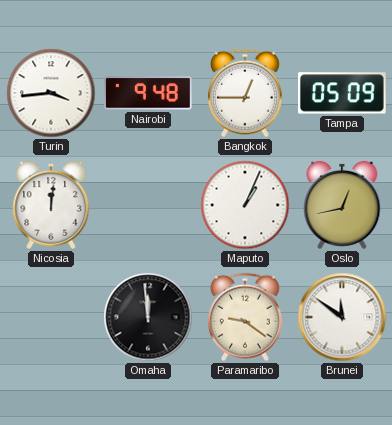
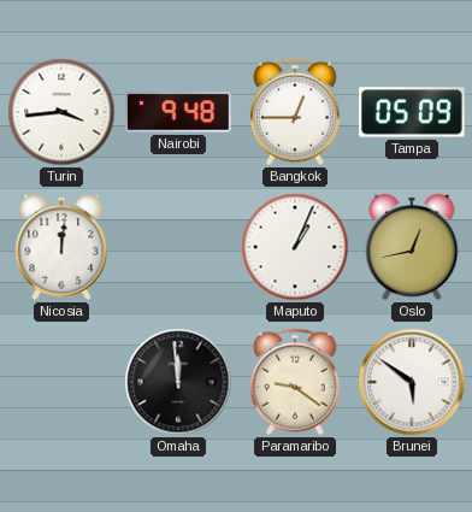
Brunei: 11:51 -> 5:51
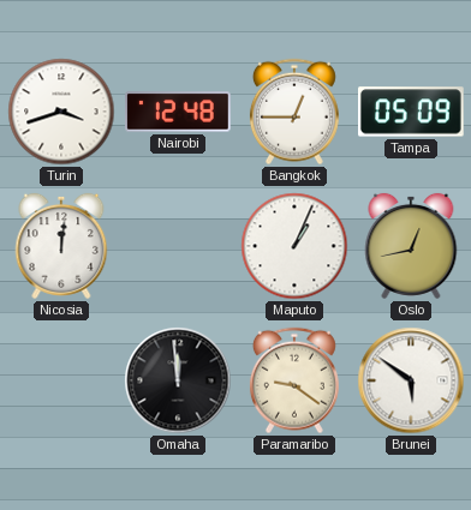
Turin: 3:44 -> 3:42
Nairobi: 9:48 -> 12:48
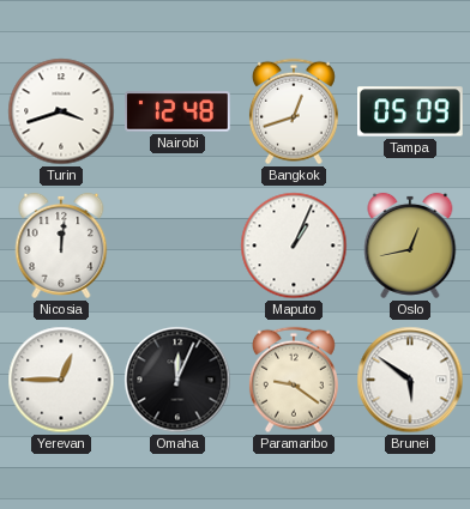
Bangkok: 12:45 -> 12:42
Yerevan: none -> 12:45
Omaha: 11:59 -> 12:04
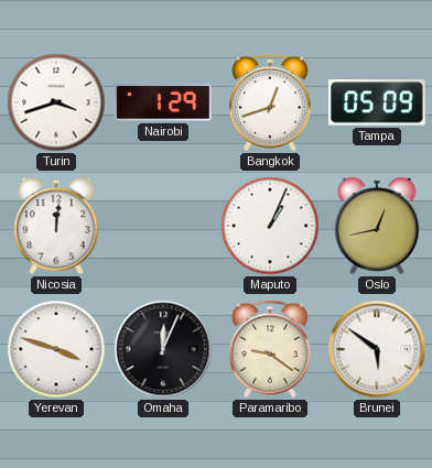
Nairobi: 12:48 -> 1:29
Yerevan: 12:45 -> 3:48
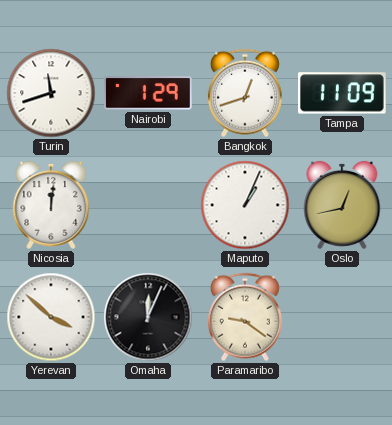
Turin: 3:42 -> 11:42
Tampa: 05:09 -> 11:09
Yerevan: 3:48 -> 3:52
Brunei: 5:51 -> none
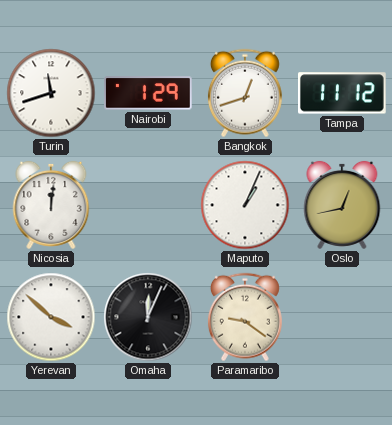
Tampa: 11:09 -> 11:12
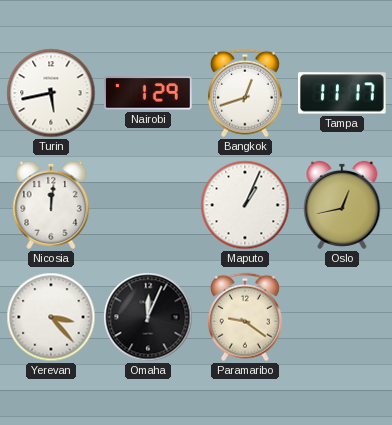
Turin: 11:42 -> 5:43
Tampa: 11:12 -> 11:17
Yerevan: 3:52 -> 3:23
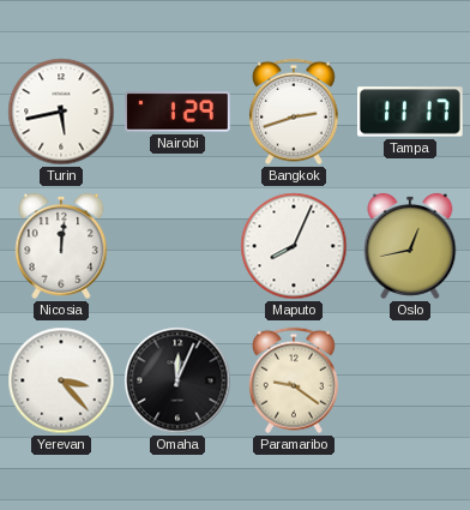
Bangkok: 12:42 -> 2:42
Maputo: 1:04 -> 8:04
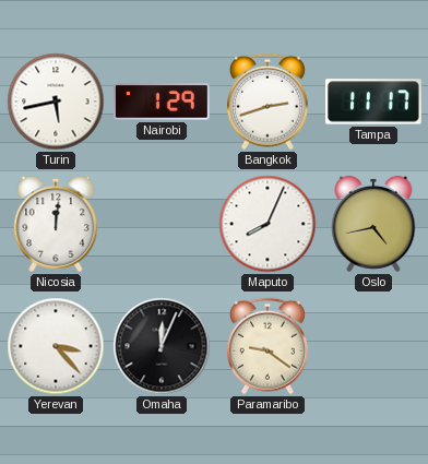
Oslo: 12:43 -> 4:43
